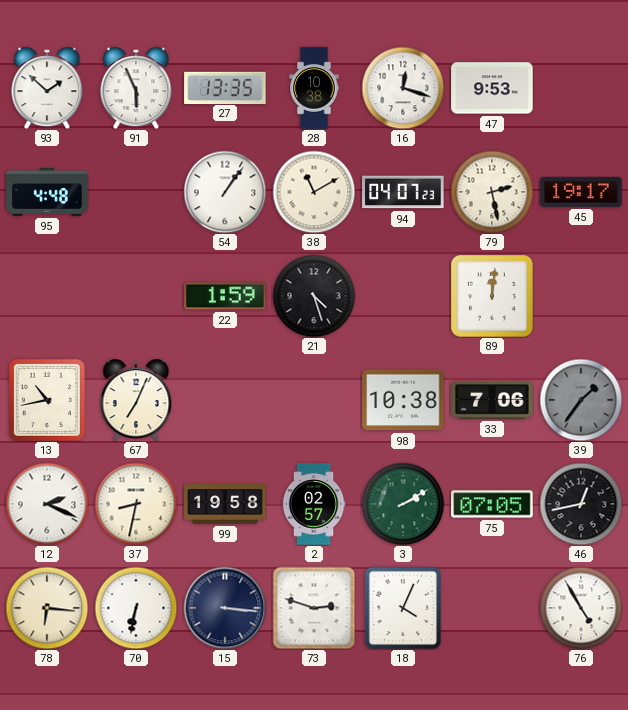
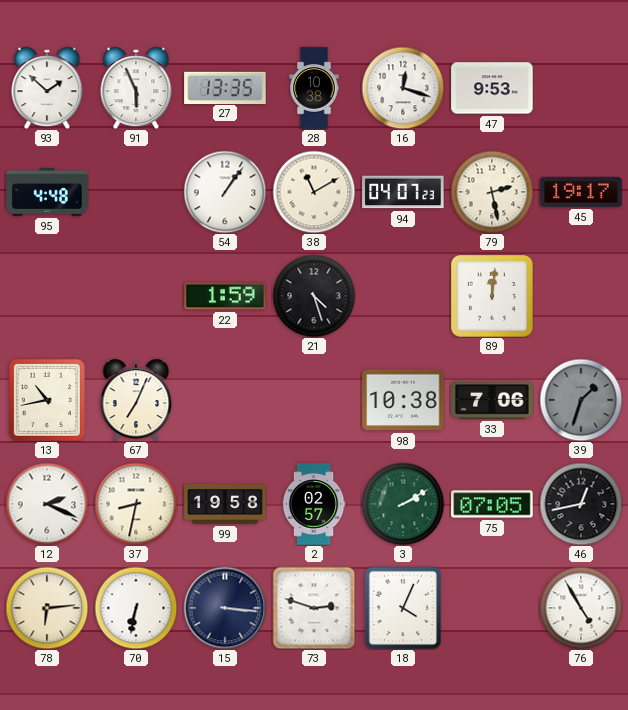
39: 1:36 -> 1:33
78: 6:16 -> 6:14
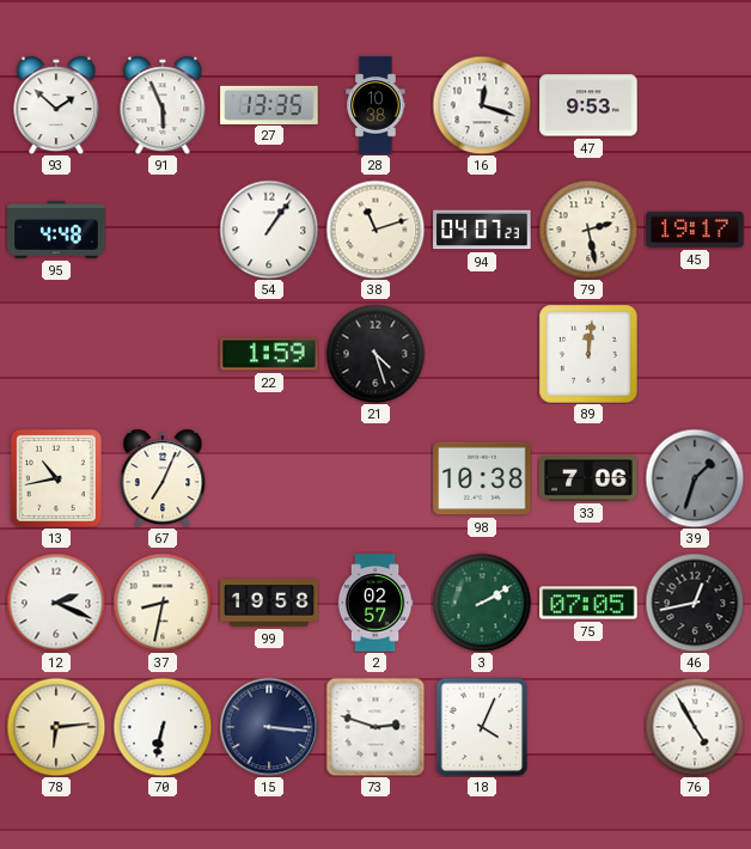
38: 11:10 -> 11:12
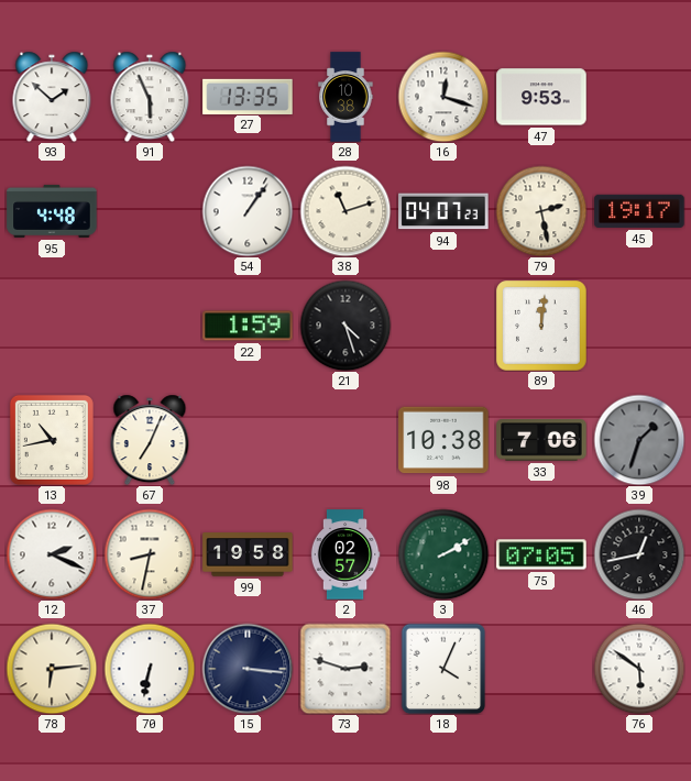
76: 4:55 -> 5:51
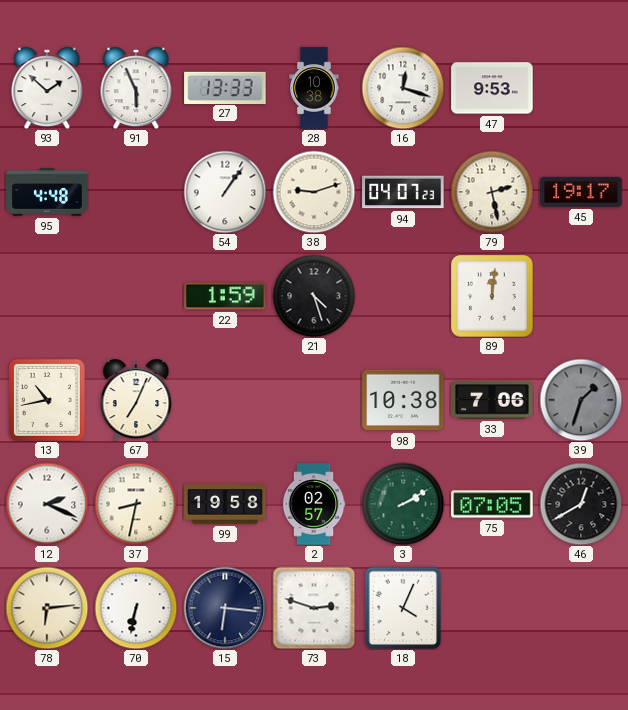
27: 13:35 -> 13:33
38: 11:12 -> 9:12
46: 12:43 -> 12:40
15: 3:16 -> 6:16
76: 5:51 -> none
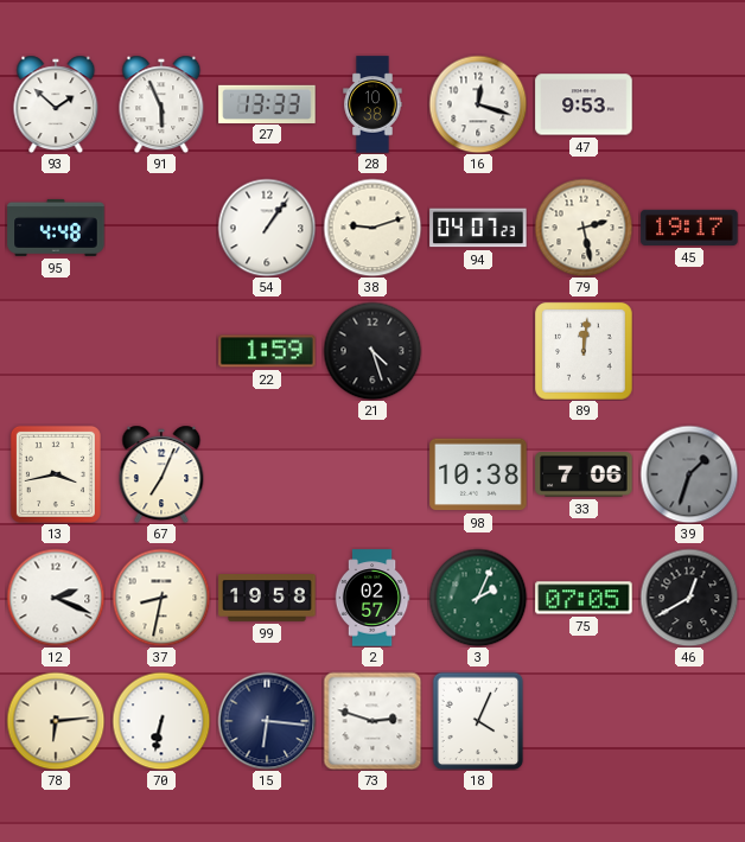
13: 10:43 -> 3:43
3: 2:10 -> 2:04
